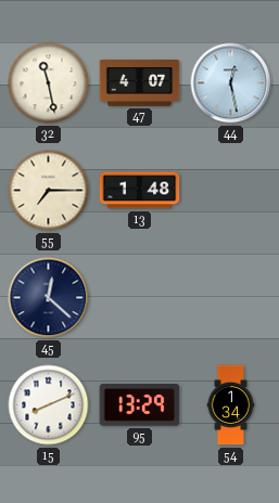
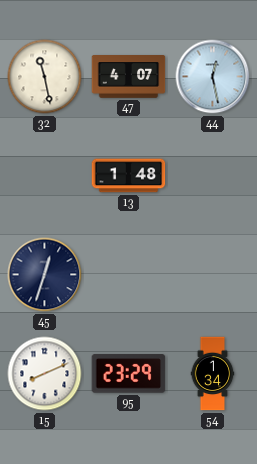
55: 7:15 -> none
45: 12:22 -> 12:33
95: 13:29 -> 23:29
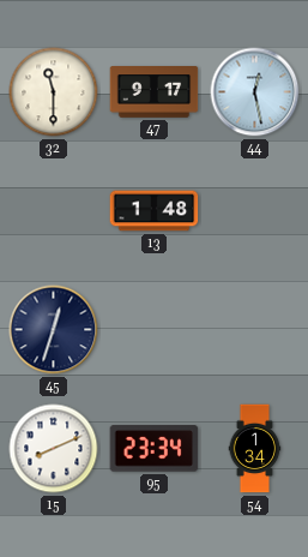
32: 11:28 -> 11:30
47: 4:07 -> 9:17
95: 23:29 -> 23:34
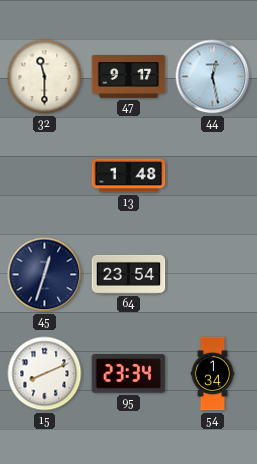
64: none -> 23:54
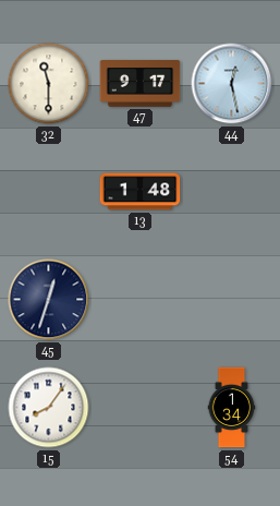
64: 23:54 -> none
15: 8:11 -> 8:06
95: 23:34 -> none
